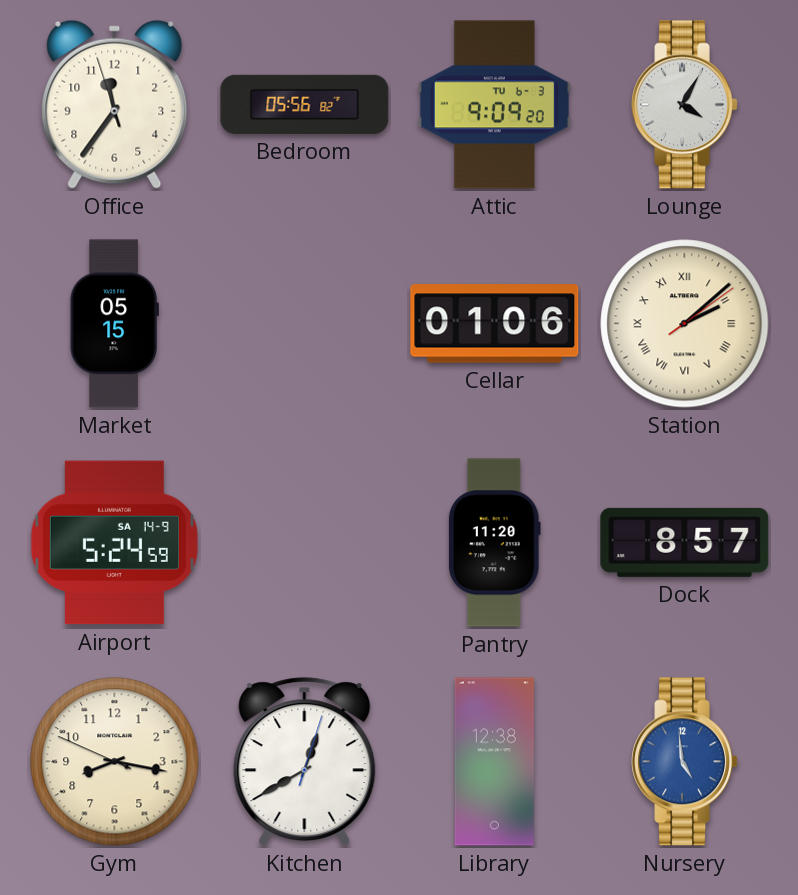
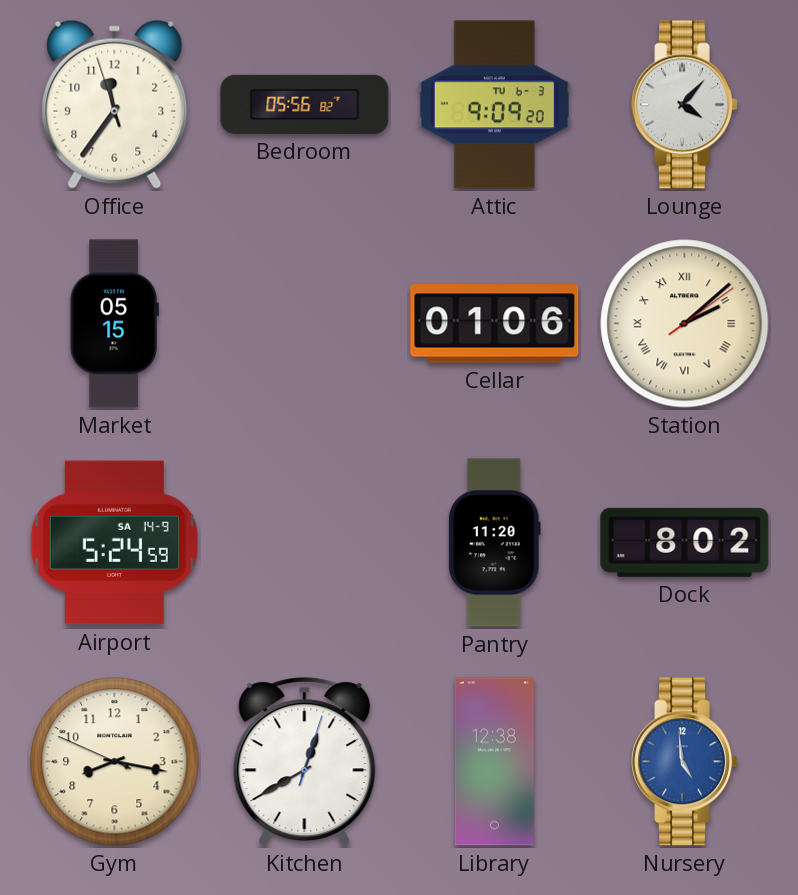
Lounge: 4:05 -> 4:07
Dock: 8:57 -> 8:02
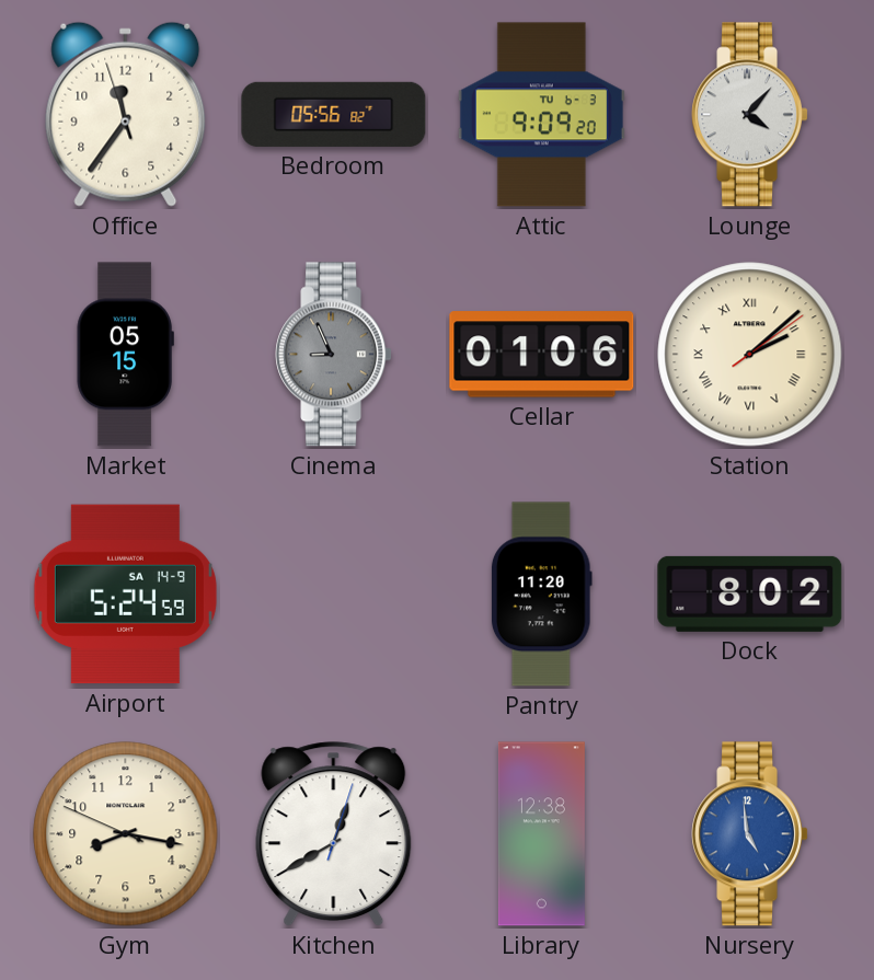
Cinema: none -> 8:56
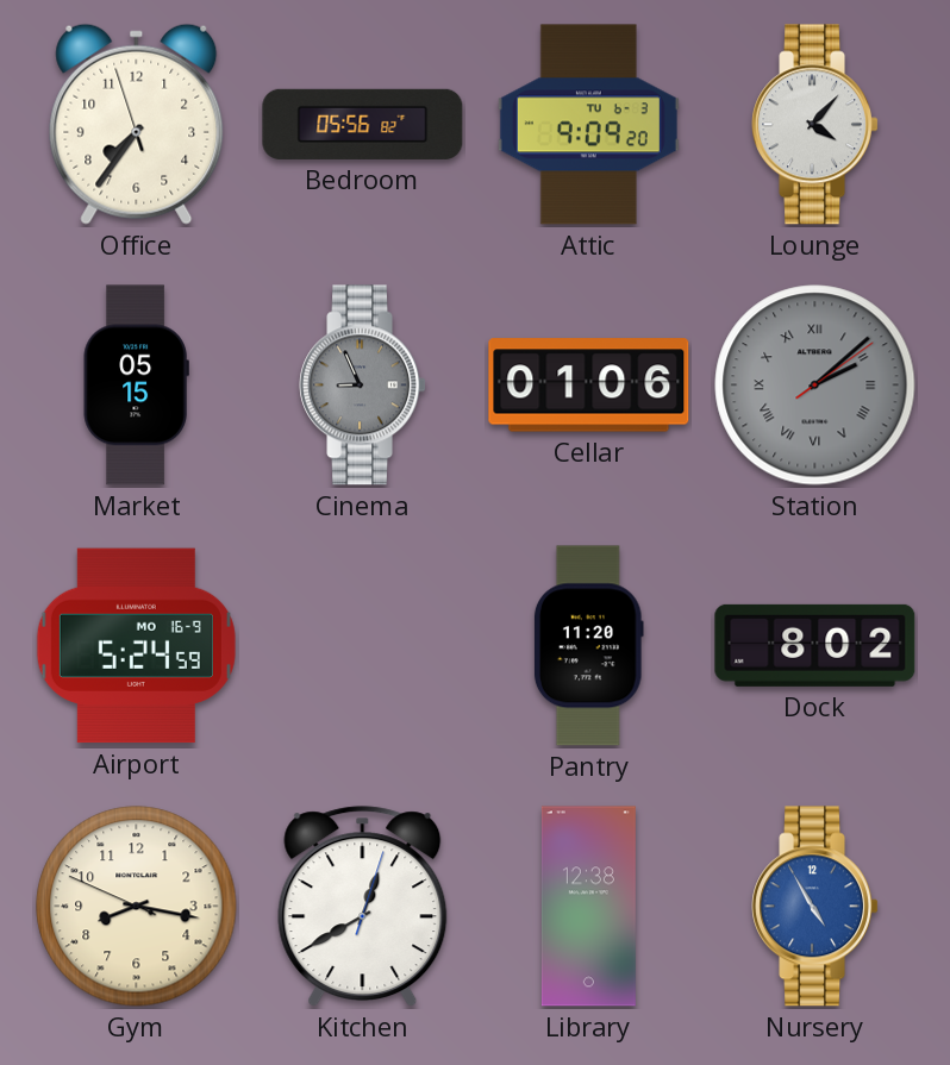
Office: 11:35 -> 7:35
Station dial: cream -> grey
Airport date: SA 14-9 -> MO 16-9
Nursery: 4:59 -> 4:55
